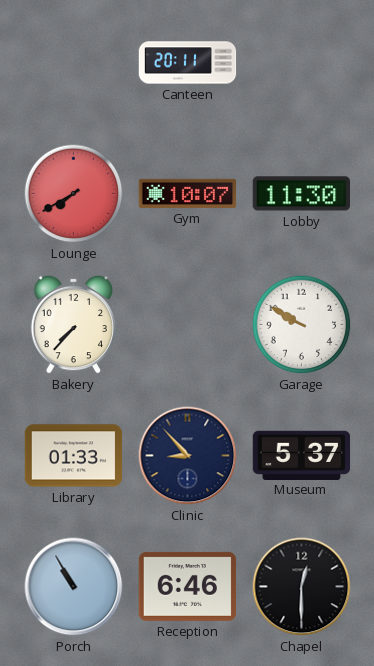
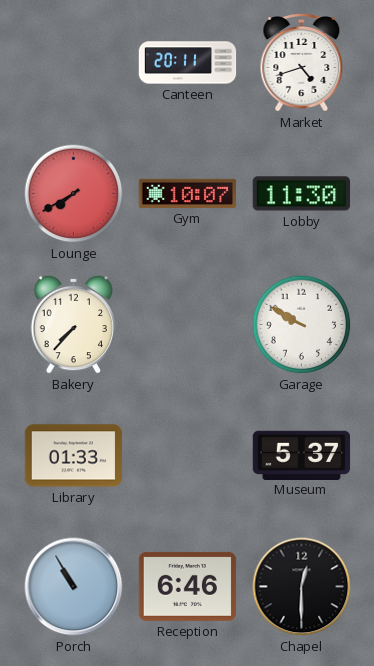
Market: none -> 4:42
Clinic: 8:53 -> none
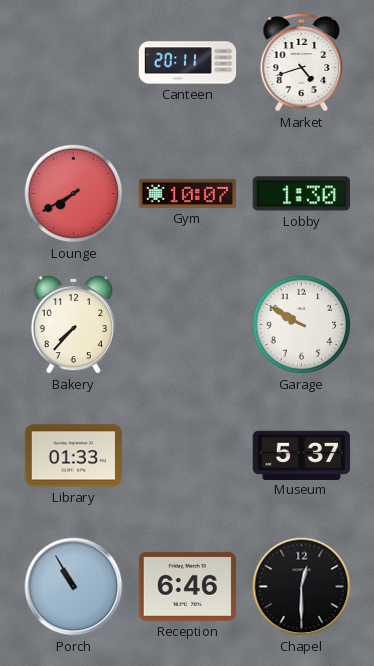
Lobby: 11:30 -> 1:30
